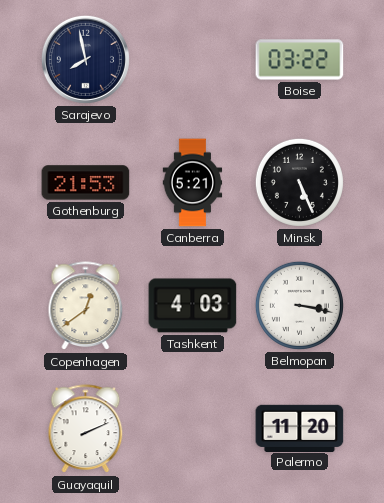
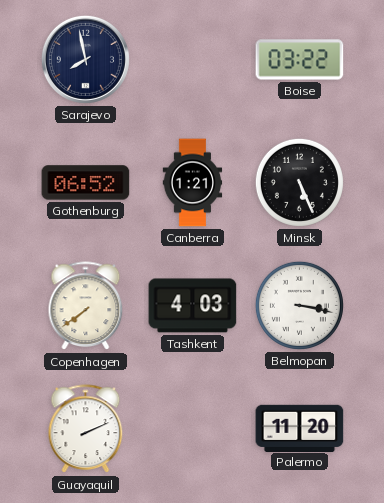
Gothenburg: 21:53 -> 06:52
Canberra: 5:21 -> 1:21
Copenhagen: 12:39 -> 7:39
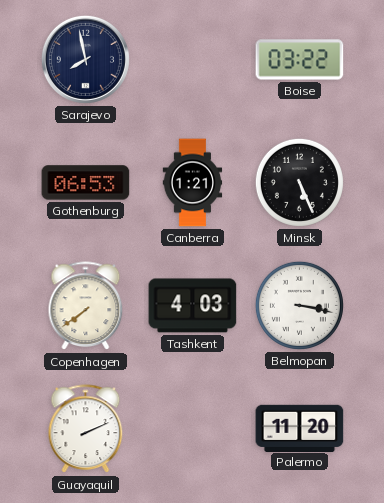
Gothenburg: 06:52 -> 06:53
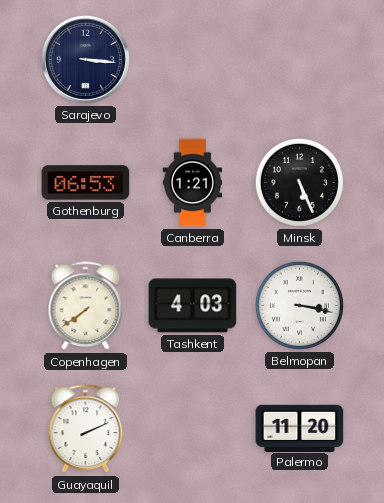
Sarajevo: 7:58 -> 3:16
Boise: 03:22 -> none
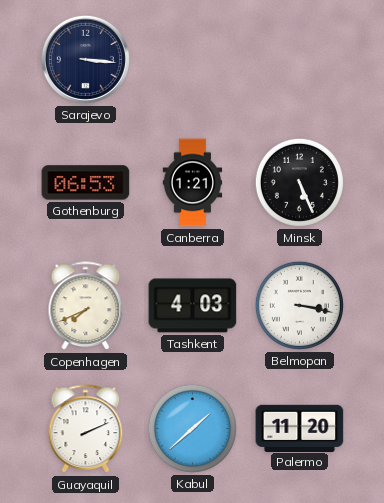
Copenhagen: 7:39 -> 7:41
Kabul: none -> 1:38
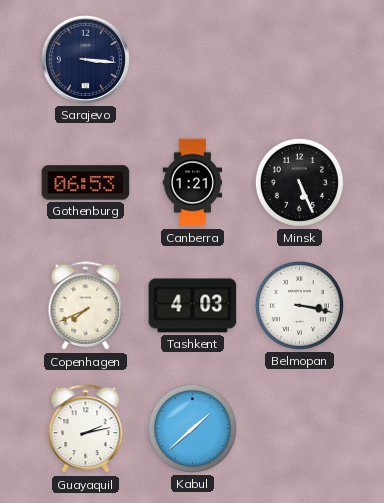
Guayaquil: 2:11 -> 2:13
Palermo: 11:20 -> none
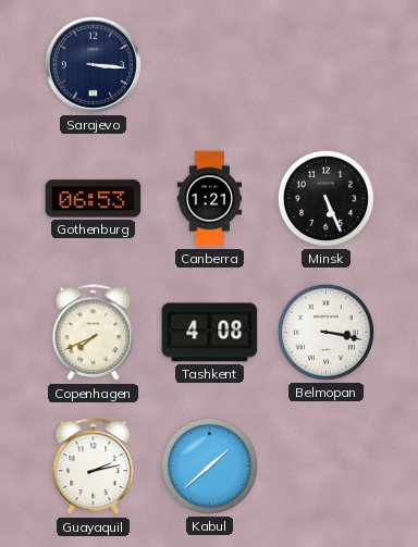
Tashkent: 4:03 -> 4:08
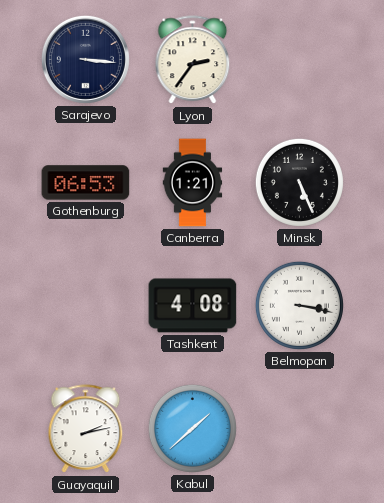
Lyon: none -> 2:36
Copenhagen: 7:41 -> none
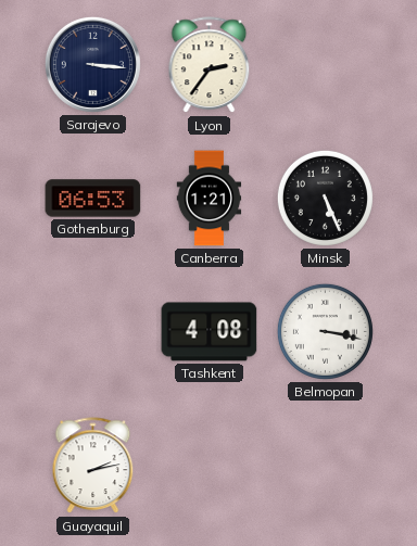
Kabul: 1:38 -> none
